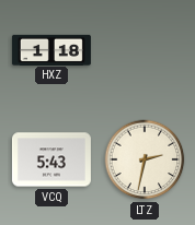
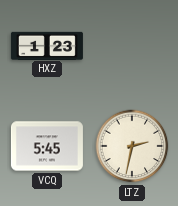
HXZ: 1:18 -> 1:23
VCQ: 5:43 -> 5:45
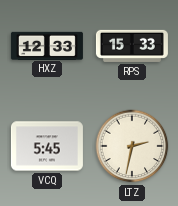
HXZ: 1:23 -> 12:33
RPS: none -> 15:33
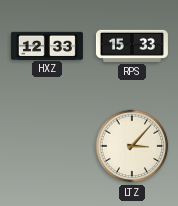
VCQ: 5:45 -> none
LTZ: 2:32 -> 3:07
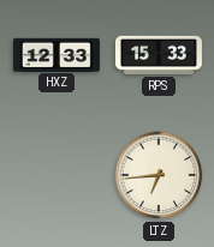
LTZ: 3:07 -> 6:44
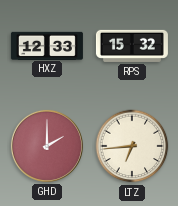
RPS: 15:33 -> 15:32
GHD: none -> 2:00
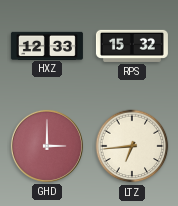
GHD: 2:00 -> 3:00
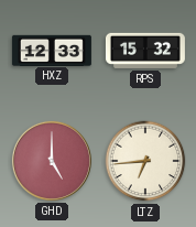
GHD: 3:00 -> 5:00
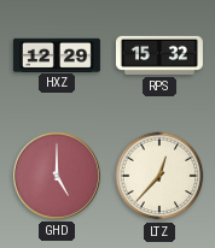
HXZ: 12:33 -> 12:29
LTZ: 6:44 -> 12:37
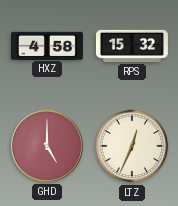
HXZ: 12:29 -> 4:58
LTZ: 12:37 -> 12:34
